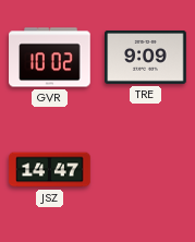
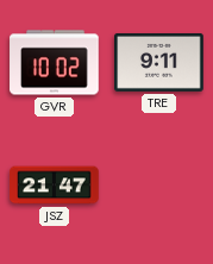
TRE: 9:09 -> 9:11
JSZ: 14:47 -> 21:47
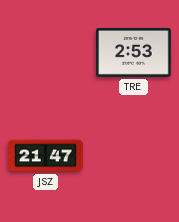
GVR: 10:02 -> none
TRE: 9:11 -> 2:53
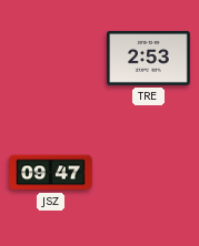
JSZ: 21:47 -> 09:47
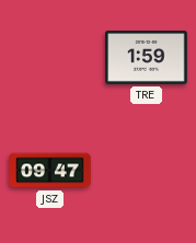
TRE: 2:53 -> 1:59
